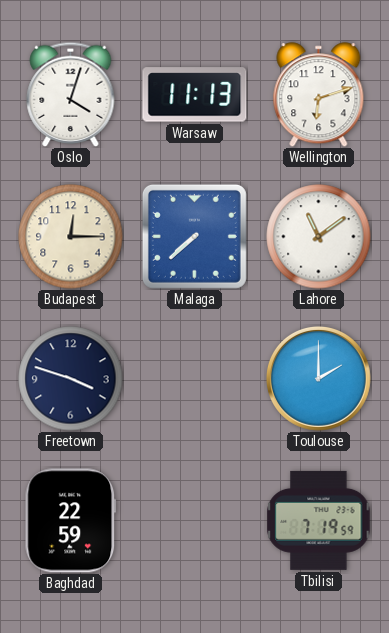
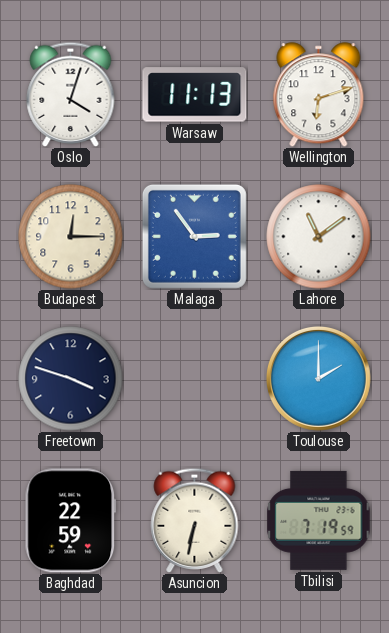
Malaga: 7:38 -> 2:54
Asuncion: none -> 6:32
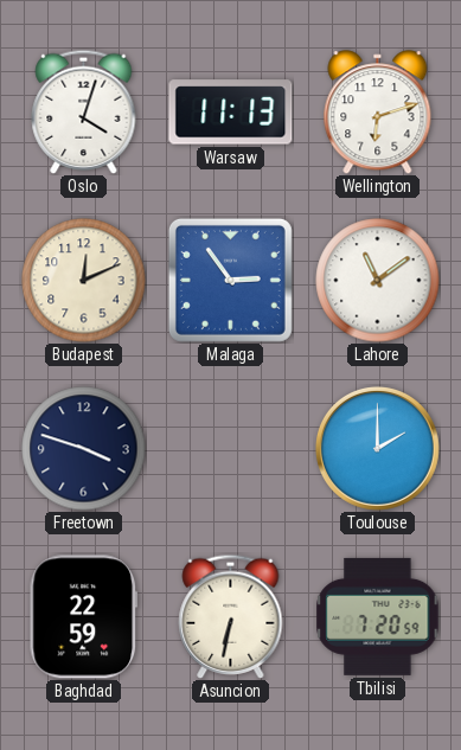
Budapest: 12:15 -> 12:11
Tbilisi: 7:19 -> 7:20
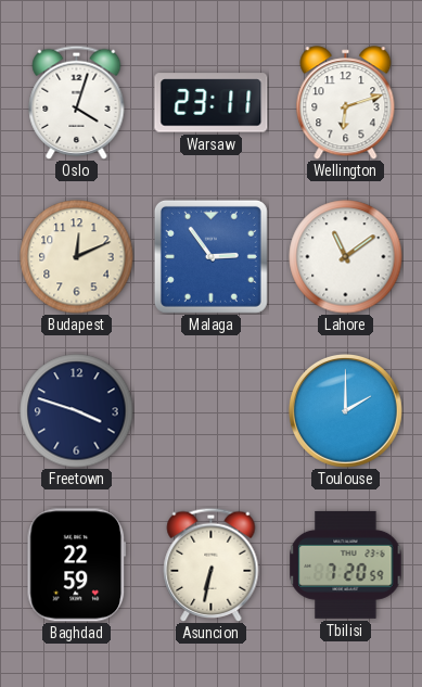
Warsaw: 11:13 -> 23:11
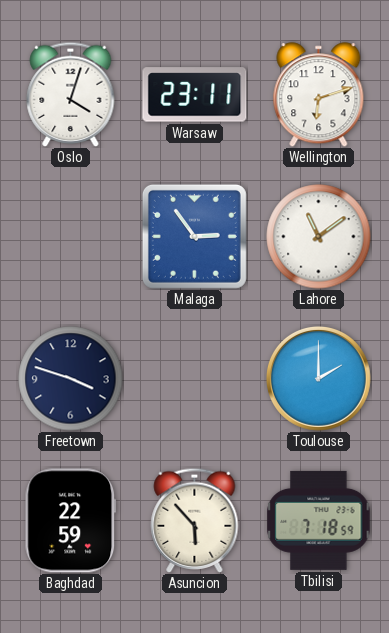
Budapest: 12:11 -> none
Asuncion: 6:32 -> 5:53
Tbilisi: 7:20 -> 7:18
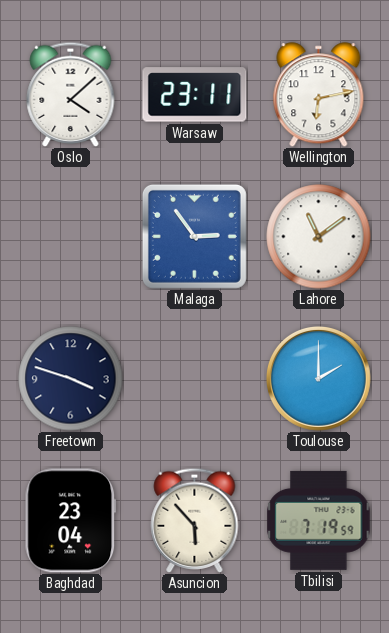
Oslo: 4:03 -> 4:08
Wellington: 6:12 -> 6:13
Baghdad: 22:59 -> 23:04
Tbilisi: 7:18 -> 7:19
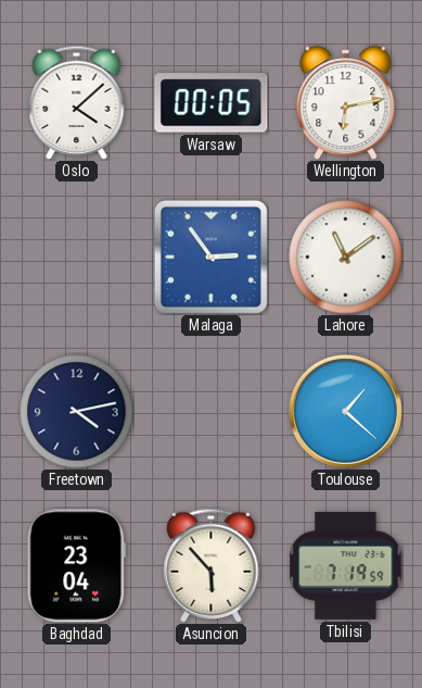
Warsaw: 23:11 -> 00:05
Freetown: 3:48 -> 4:13
Toulouse: 2:00 -> 1:22
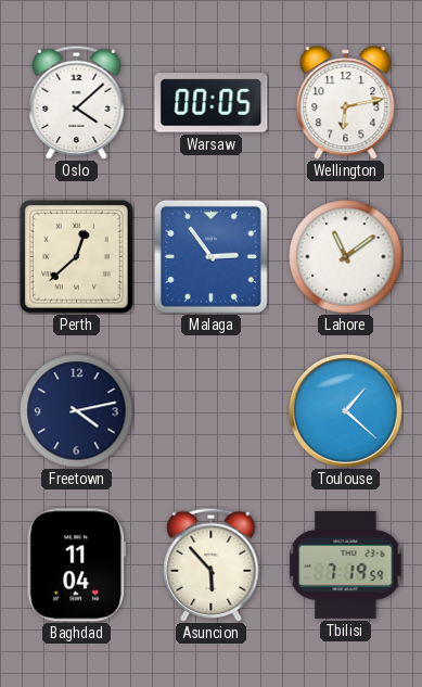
Perth: none -> 12:38
Baghdad: 23:04 -> 11:04
